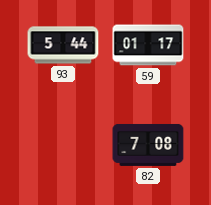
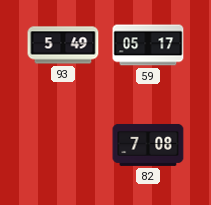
93: 5:44 -> 5:49
59: 01:17 -> 05:17
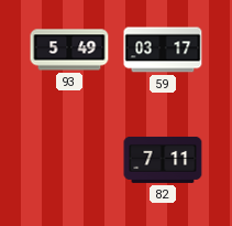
59: 05:17 -> 03:17
82: 7:08 -> 7:11
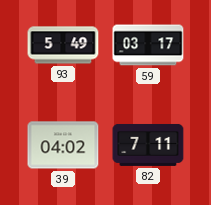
39: none -> 04:02
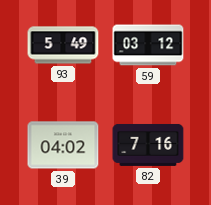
59: 03:17 -> 03:12
82: 7:11 -> 7:16
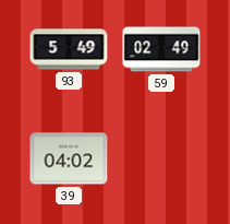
59: 03:12 -> 02:49
82: 7:16 -> none
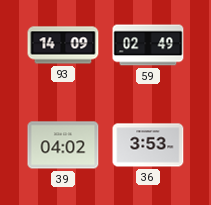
93: 5:49 -> 14:09
36: none -> 3:53
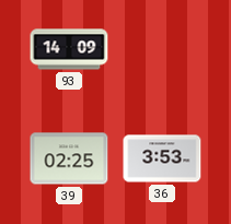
59: 02:49 -> none
39: 04:02 -> 02:25
